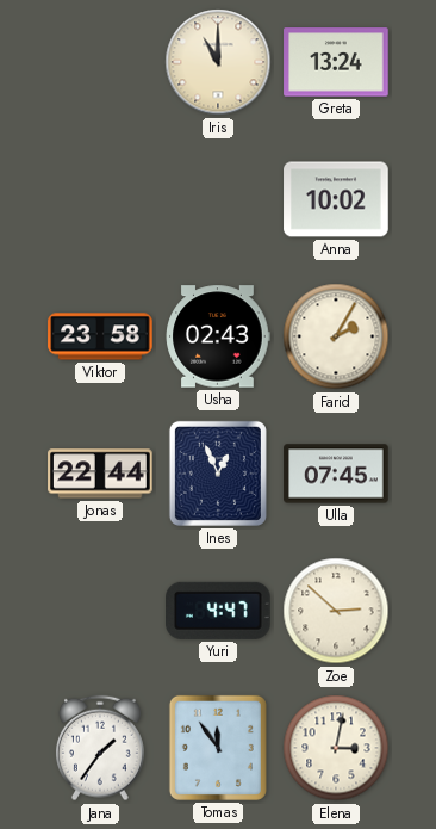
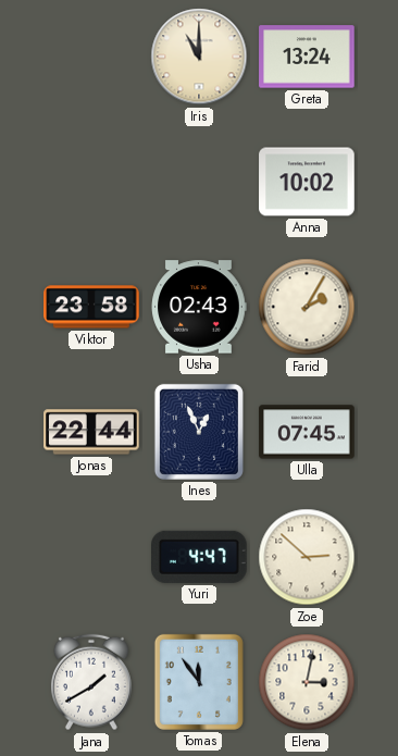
Jana: 1:36 -> 1:40
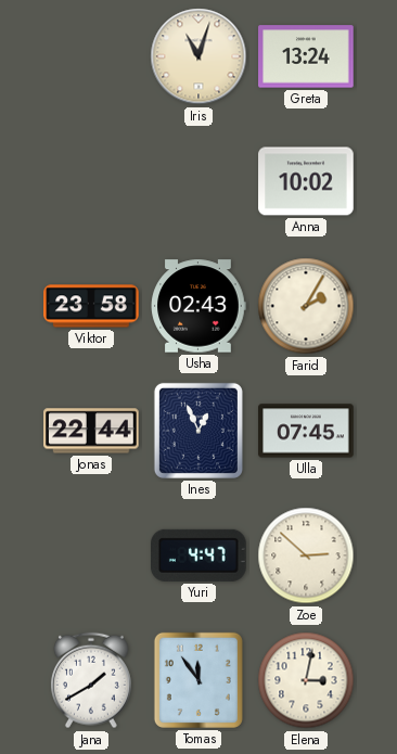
Iris: 11:00 -> 11:03
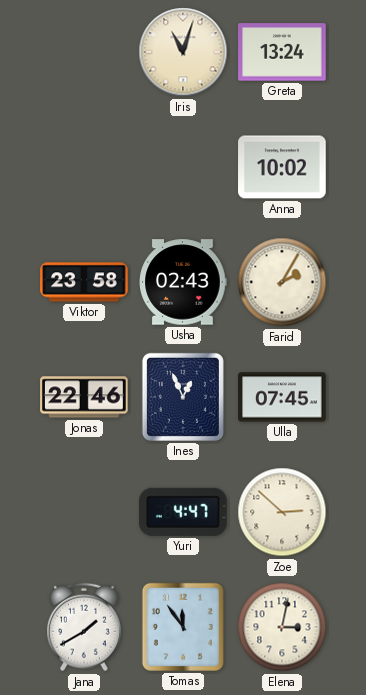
Jonas: 22:44 -> 22:46
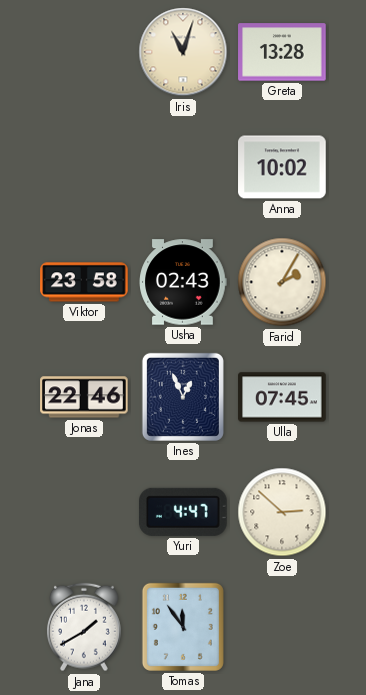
Greta: 13:24 -> 13:28
Elena: 3:02 -> none
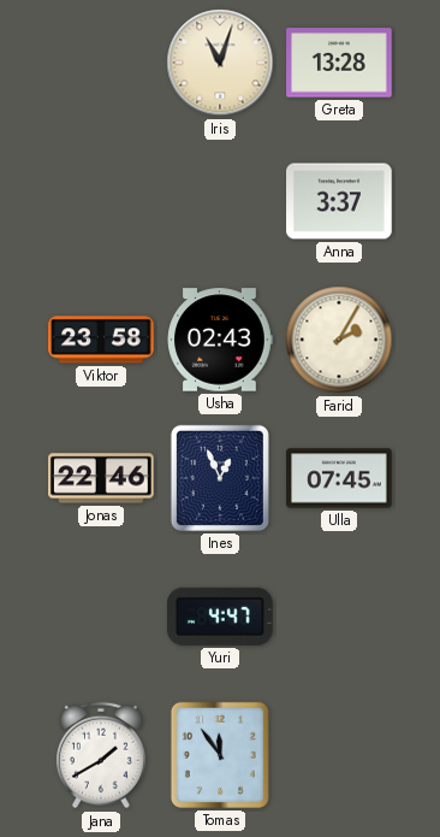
Anna: 10:02 -> 3:37
Zoe: 2:52 -> none
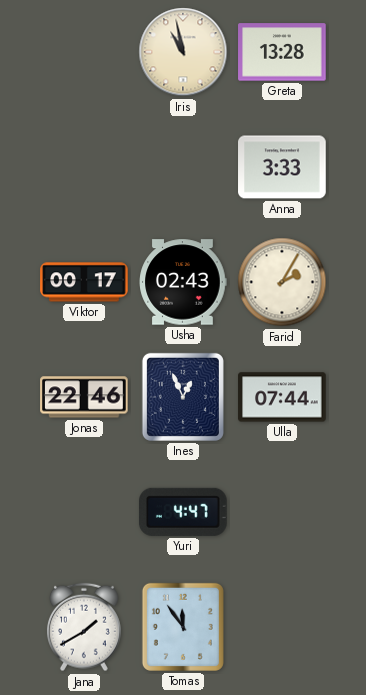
Iris: 11:03 -> 10:58
Anna: 3:37 -> 3:33
Viktor: 23:58 -> 00:17
Ulla: 07:45 -> 07:44
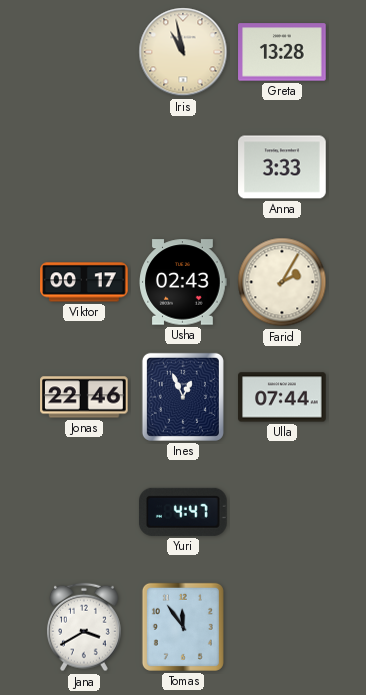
Jana: 1:40 -> 3:40
